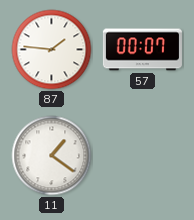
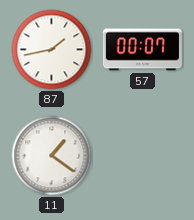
87: 1:46 -> 1:43
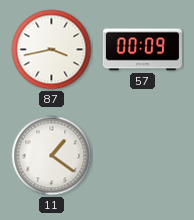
87: 1:43 -> 3:43
57: 00:07 -> 00:09
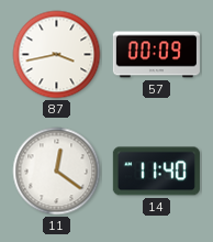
11: 1:21 -> 12:21
14: none -> 11:40
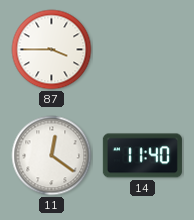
87: 3:43 -> 3:45
57: 00:09 -> none
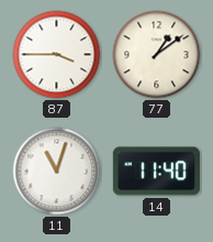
77: none -> 1:09
11: 12:21 -> 11:03
